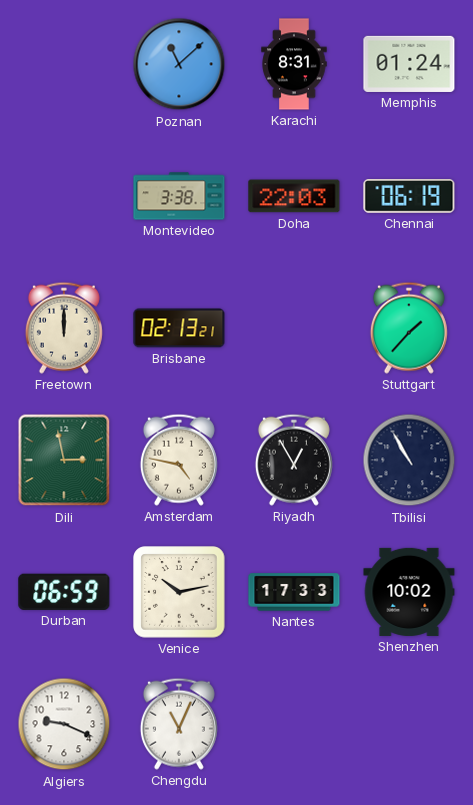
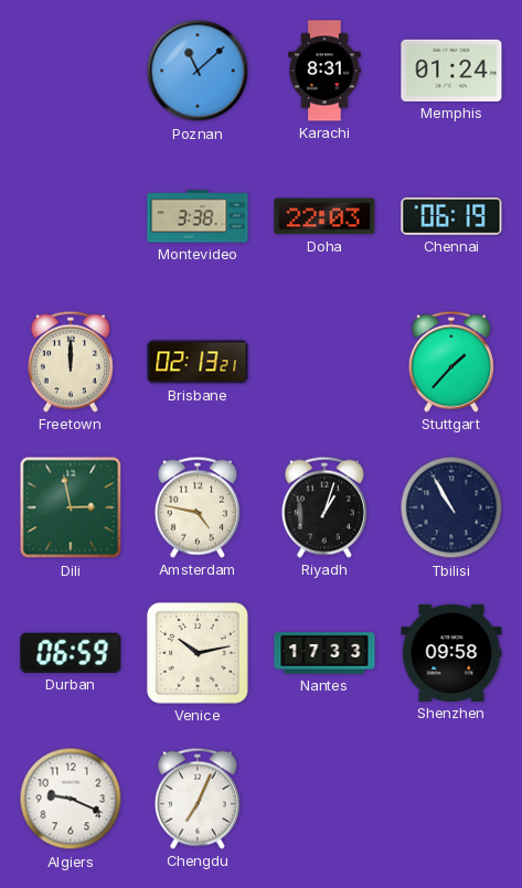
Riyadh: 12:55 -> 1:03
Shenzhen: 10:02 -> 09:58
Chengdu: 11:04 -> 7:04
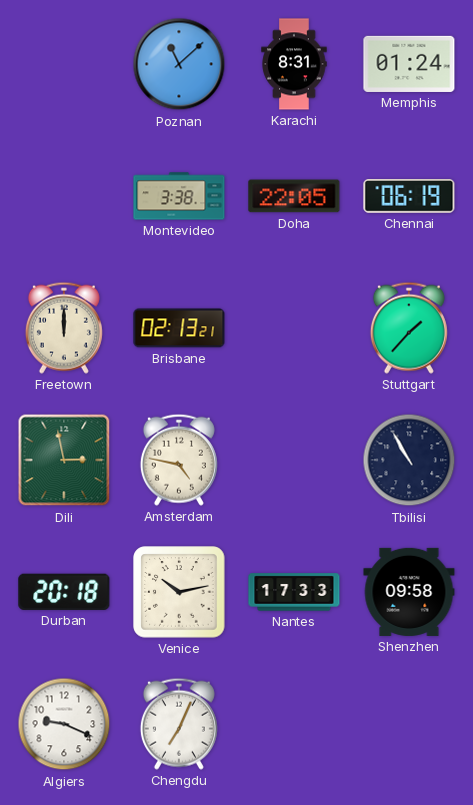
Doha: 22:03 -> 22:05
Riyadh: 1:03 -> none
Durban: 06:59 -> 20:18
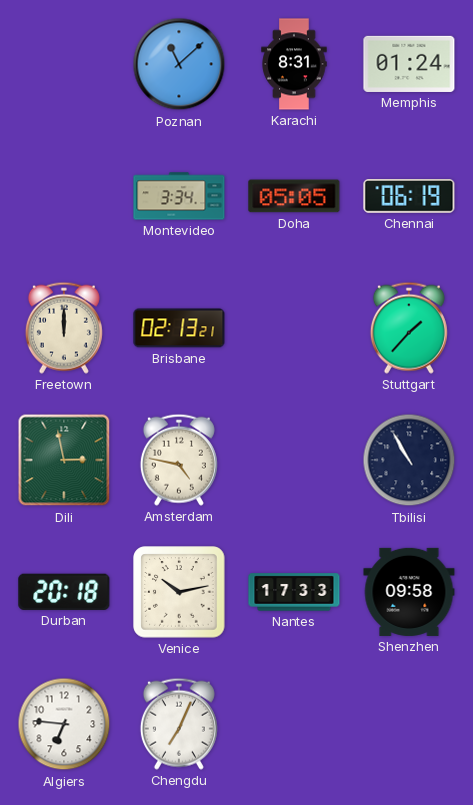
Montevideo: 3:38 -> 3:34
Doha: 22:05 -> 05:05
Algiers: 9:19 -> 6:46
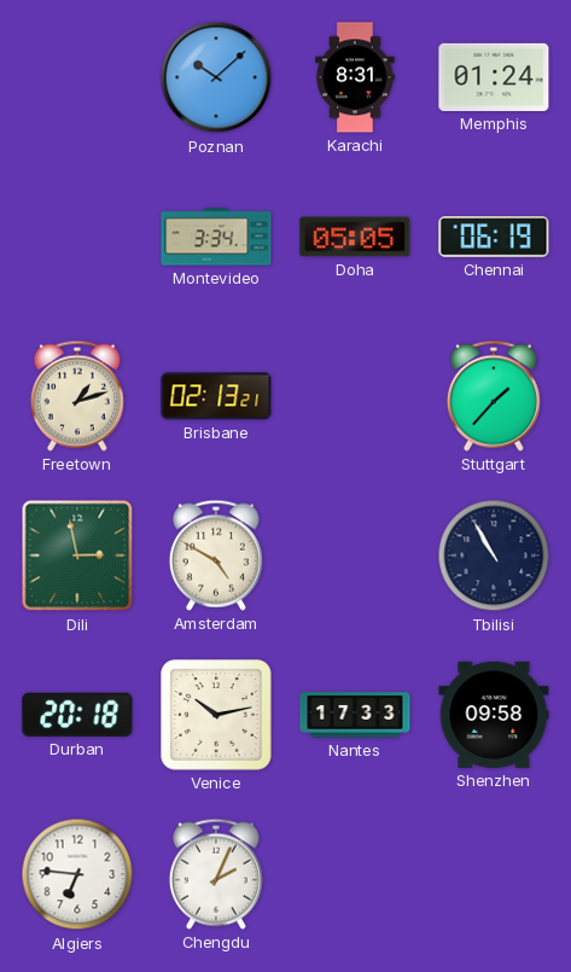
Poznan: 11:08 -> 10:08
Freetown: 12:00 -> 1:12
Amsterdam: 4:47 -> 4:50
Chengdu: 7:04 -> 2:04
